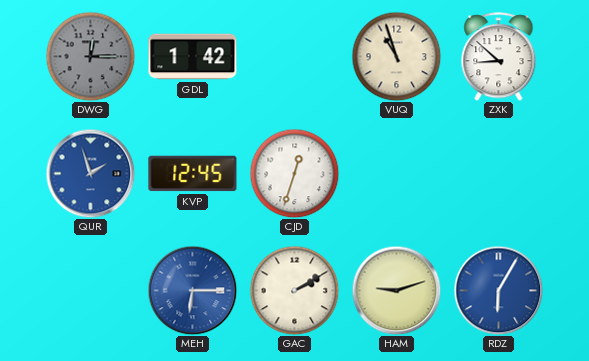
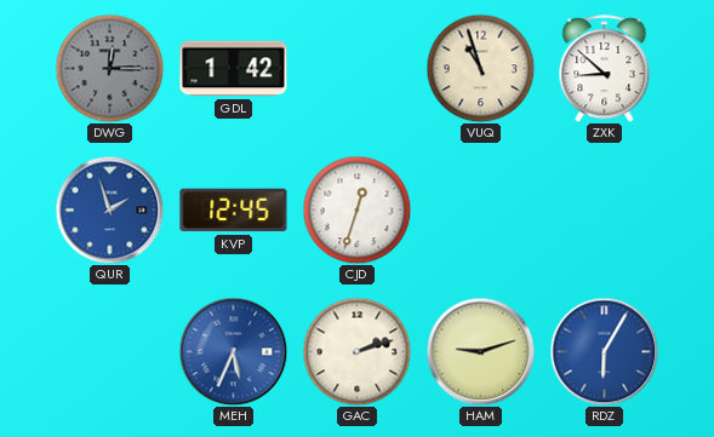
MEH: 6:15 -> 5:34
GAC: 2:10 -> 2:12
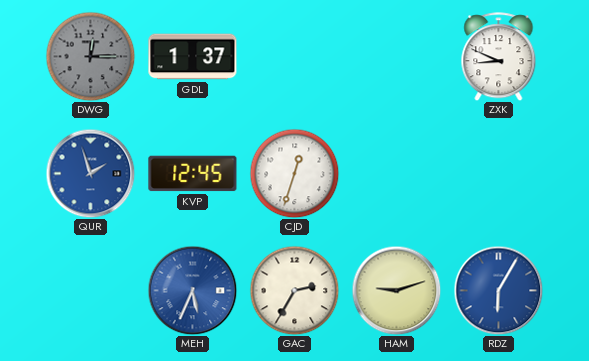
GDL: 1:42 -> 1:37
VUQ: 10:57 -> none
ZXK: 8:52 -> 8:49
GAC: 2:12 -> 2:35
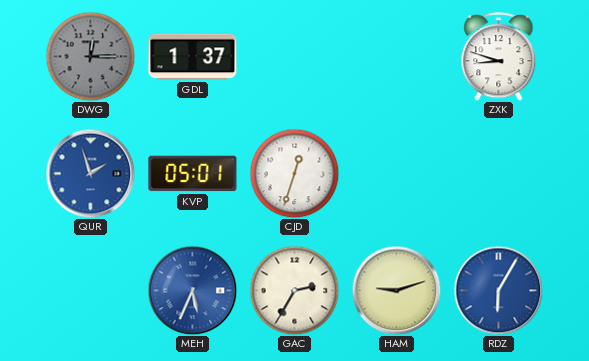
ZXK: 8:49 -> 8:48
KVP: 12:45 -> 05:01
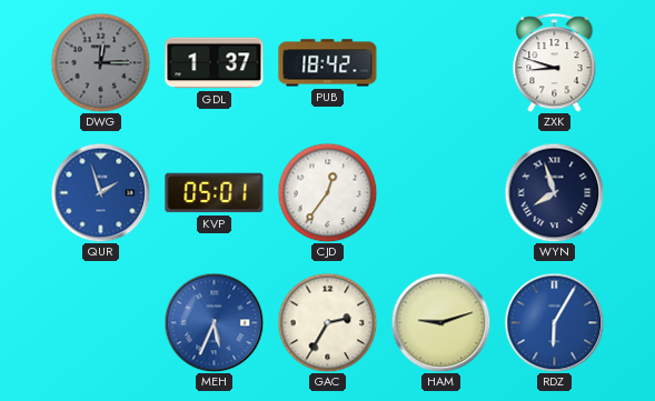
PUB: none -> 18:42
CJD: 12:33 -> 12:36
WYN: none -> 7:57
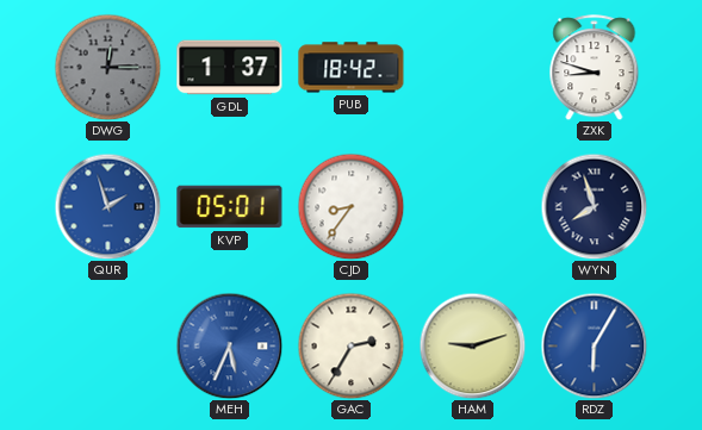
CJD: 12:36 -> 8:36
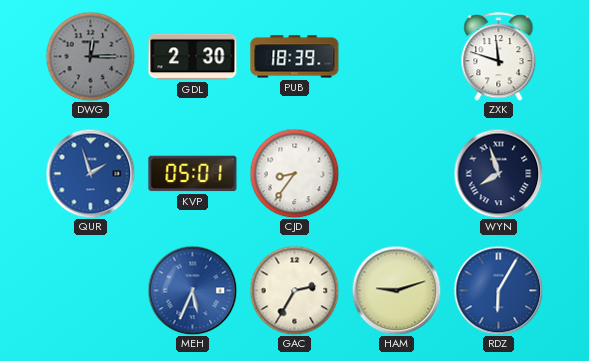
GDL: 1:37 -> 2:30
PUB: 18:42 -> 18:39
ZXK: 8:48 -> 11:48
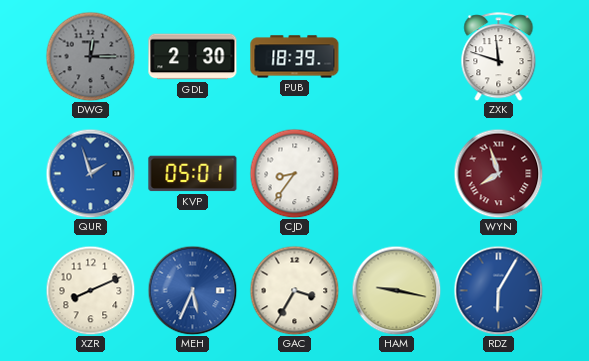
WYN dial: navy -> burgundy
XZR: none -> 8:11
GAC: 2:35 -> 3:35
HAM: 9:12 -> 9:17
